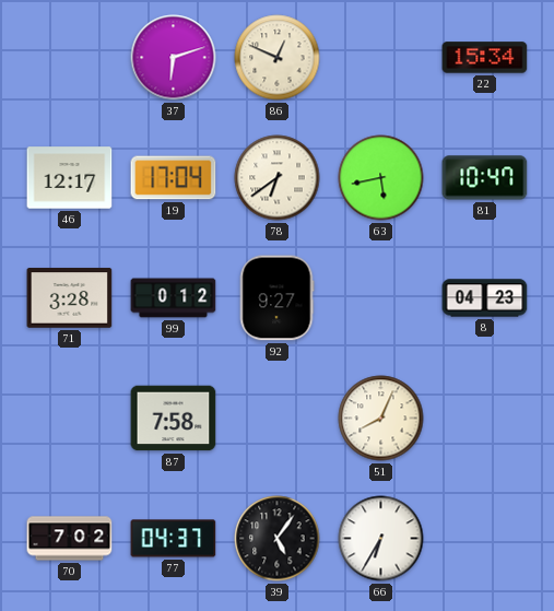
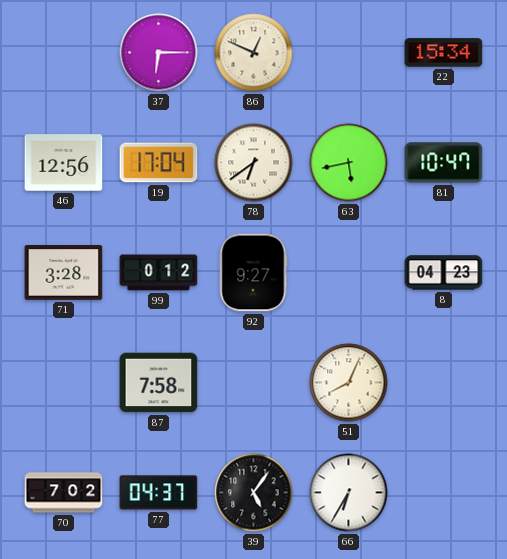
37: 6:12 -> 6:15
46: 12:17 -> 12:56
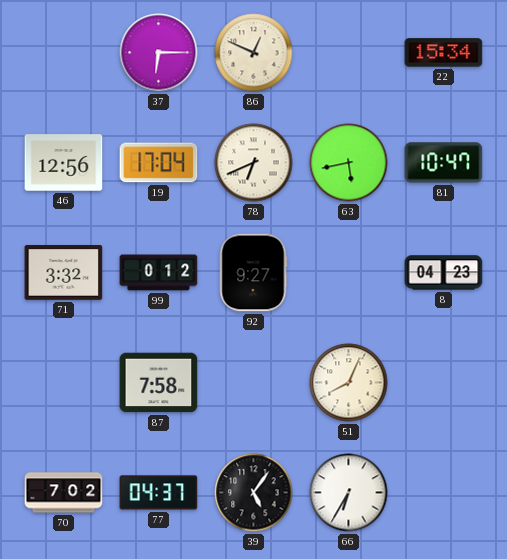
78: 6:39 -> 6:41
71: 3:28 -> 3:32
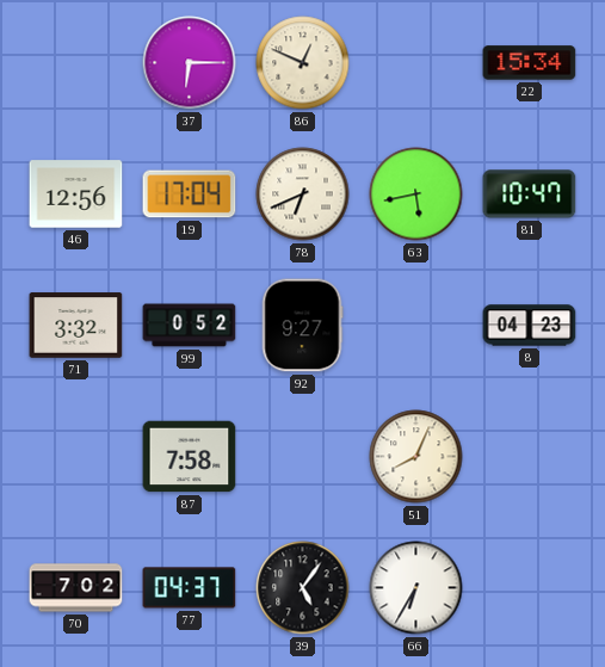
99: 0:12 -> 0:52
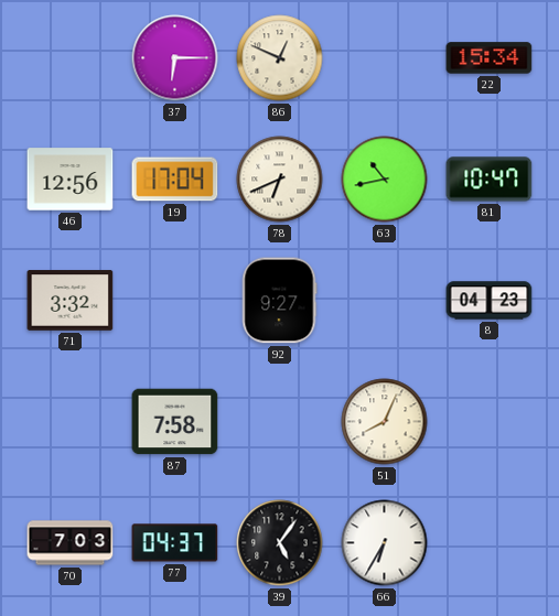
63: 5:43 -> 10:43
99: 0:52 -> none
70: 7:02 -> 7:03
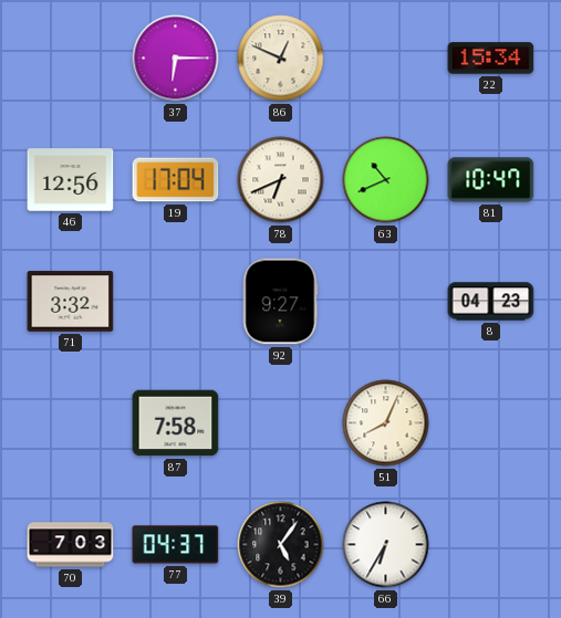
63: 10:43 -> 10:41
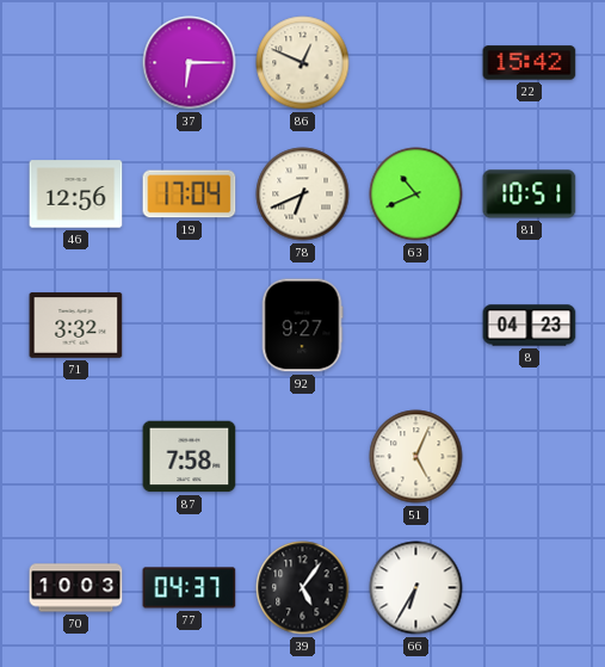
22: 15:34 -> 15:42
81: 10:47 -> 10:51
51: 8:04 -> 5:04
70: 7:03 -> 10:03
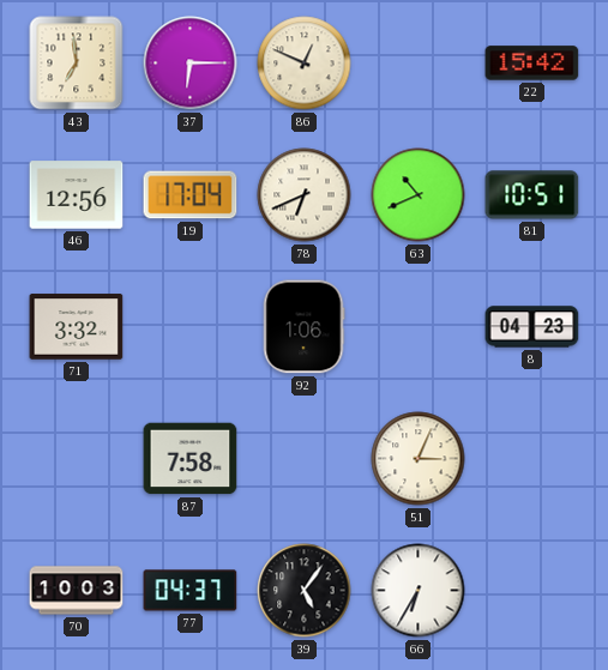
43: none -> 6:59
92: 9:27 -> 1:06
51: 5:04 -> 3:04
